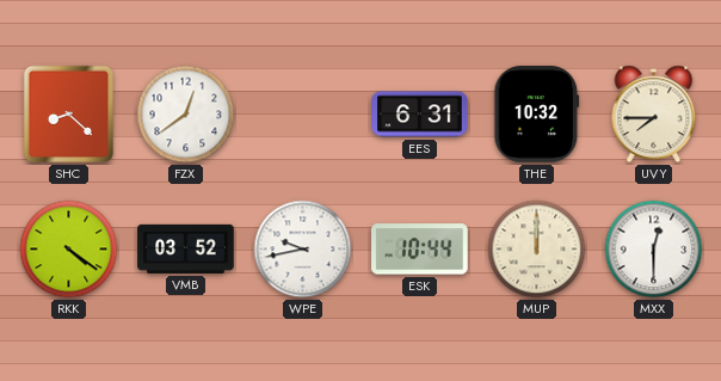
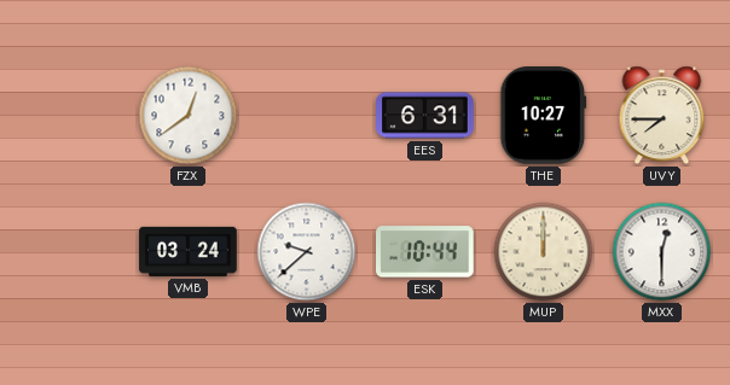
SHC: 8:22 -> none
THE: 10:32 -> 10:27
RKK: 4:21 -> none
VMB: 03:52 -> 03:24
WPE: 9:43 -> 9:38
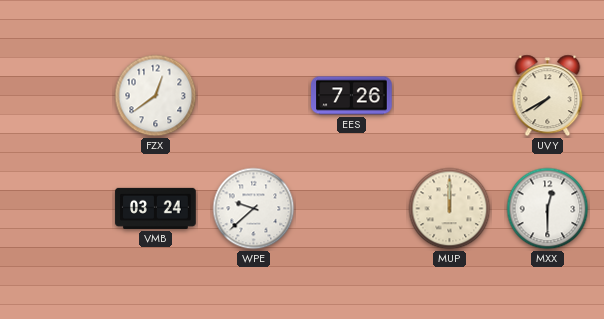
EES: 6:31 -> 7:26
THE: 10:27 -> none
UVY: 7:45 -> 7:40
ESK: 10:44 -> none
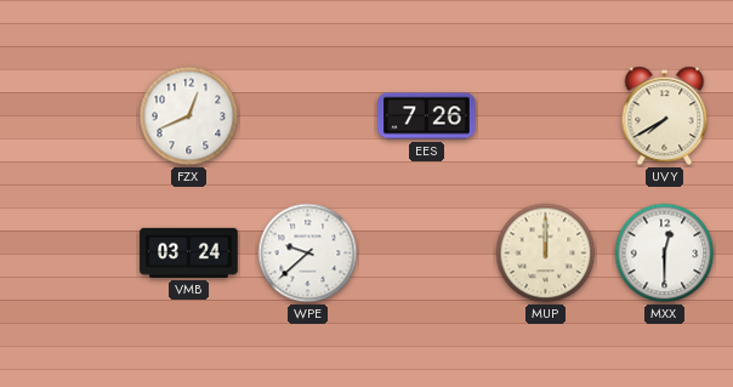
FZX: 12:39 -> 12:41
